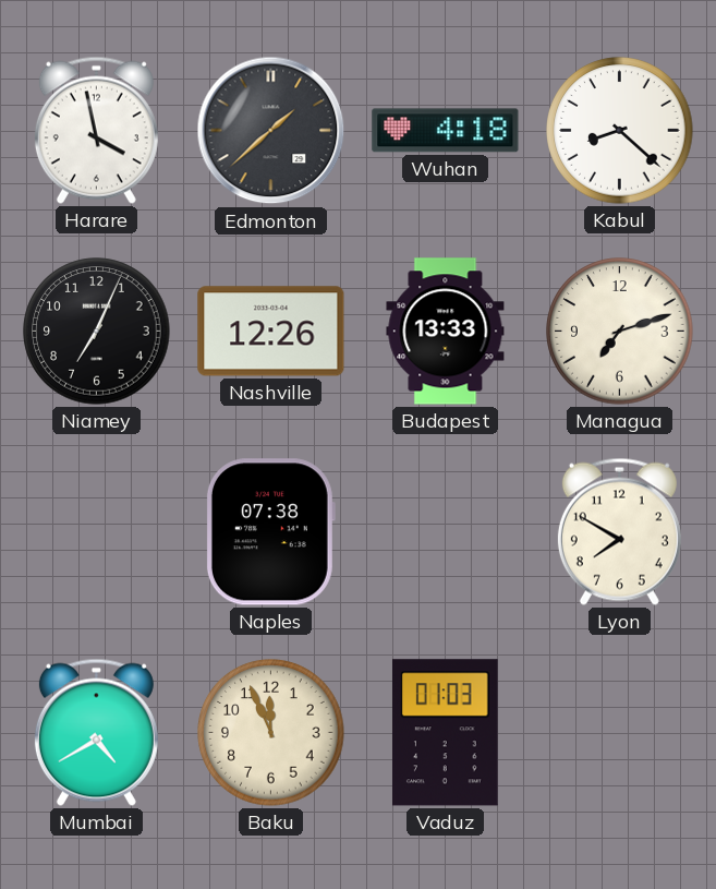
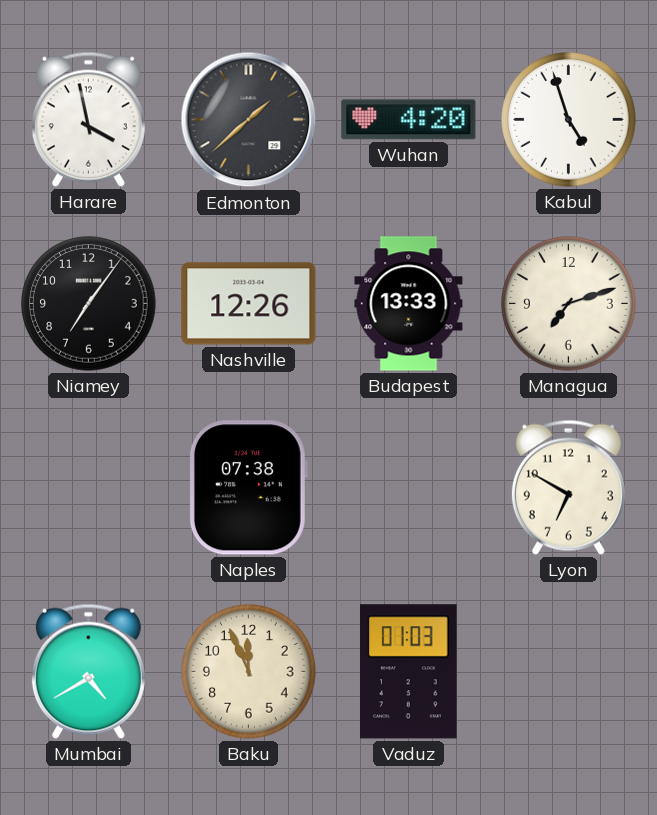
Wuhan: 4:18 -> 4:20
Kabul: 8:22 -> 4:57
Niamey: 7:04 -> 7:06
Lyon: 7:50 -> 6:50
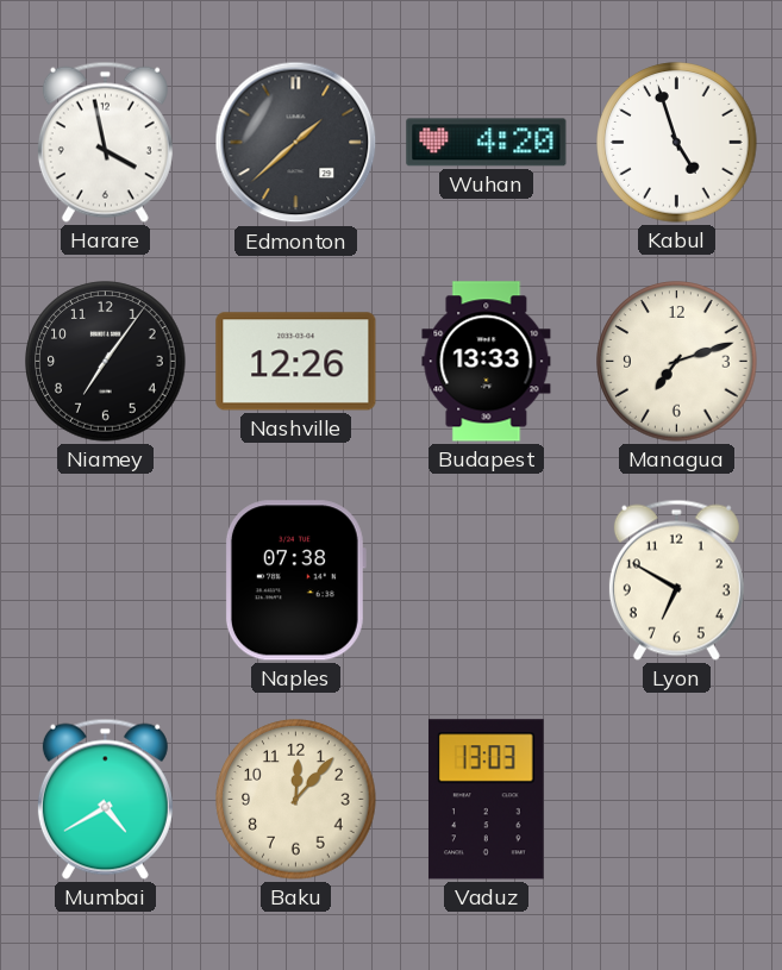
Baku: 11:56 -> 12:07
Vaduz: 01:03 -> 13:03
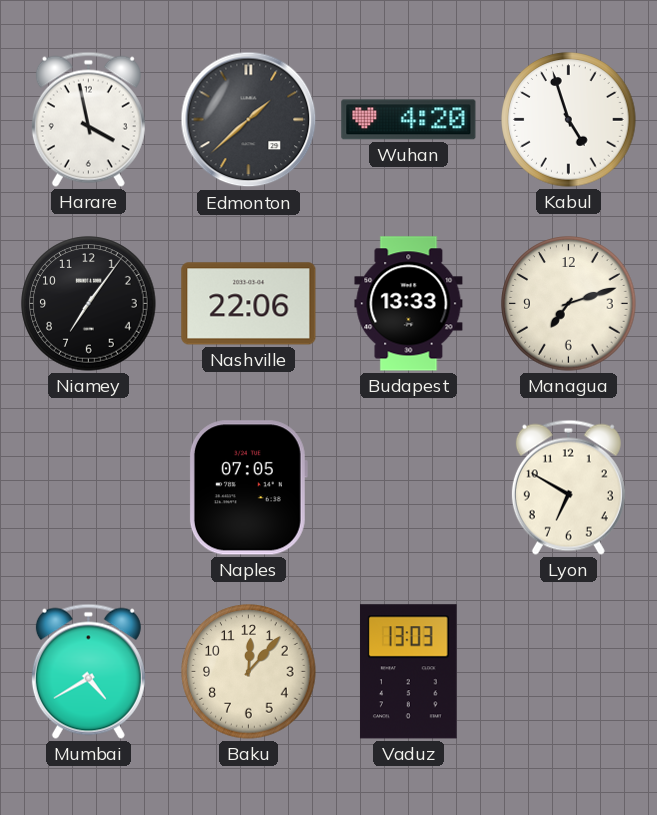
Nashville: 12:26 -> 22:06
Naples: 07:38 -> 07:05
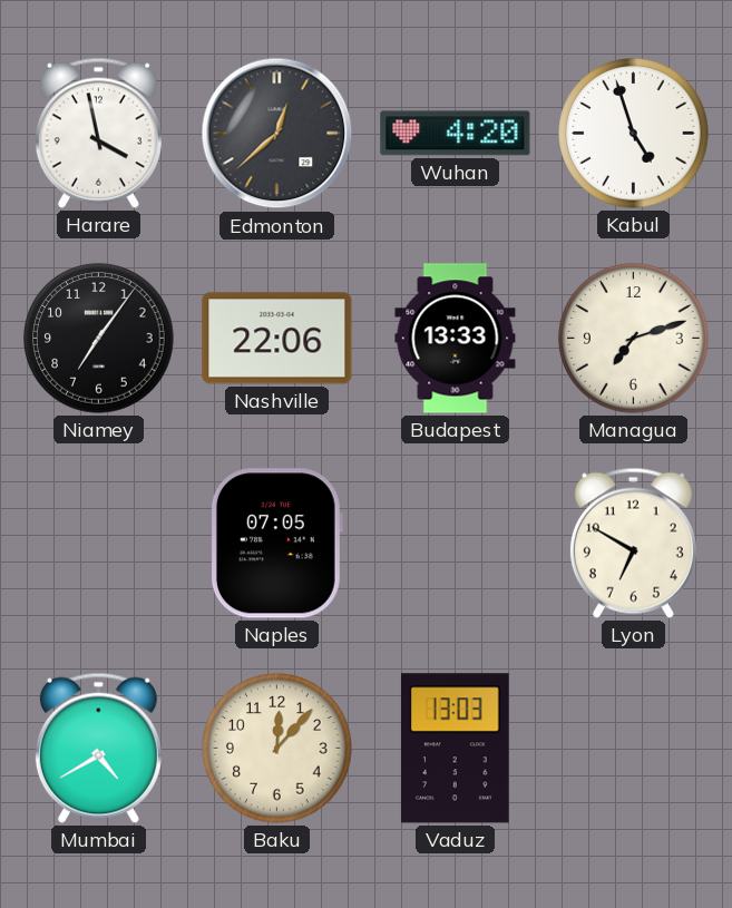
Edmonton: 1:38 -> 12:38
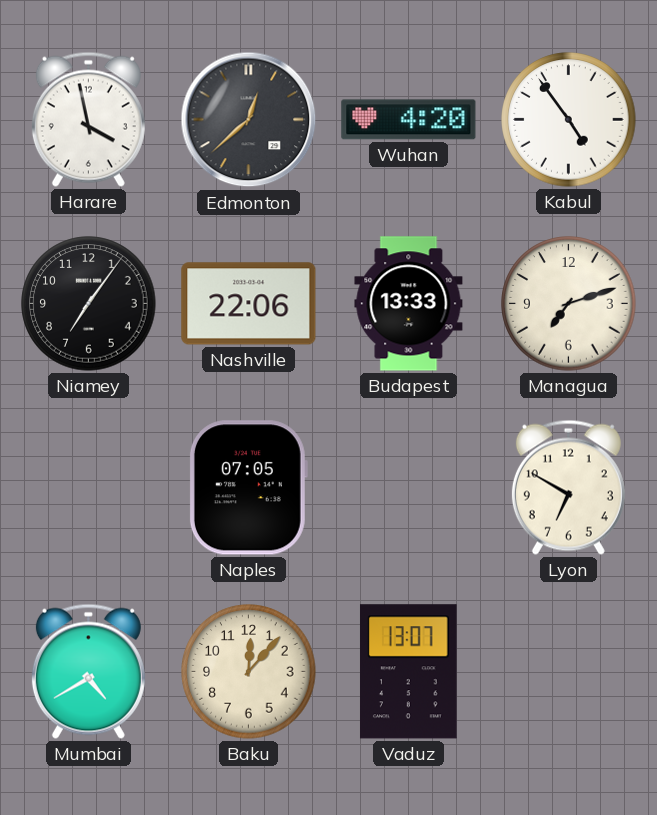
Kabul: 4:57 -> 4:54
Vaduz: 13:03 -> 13:07
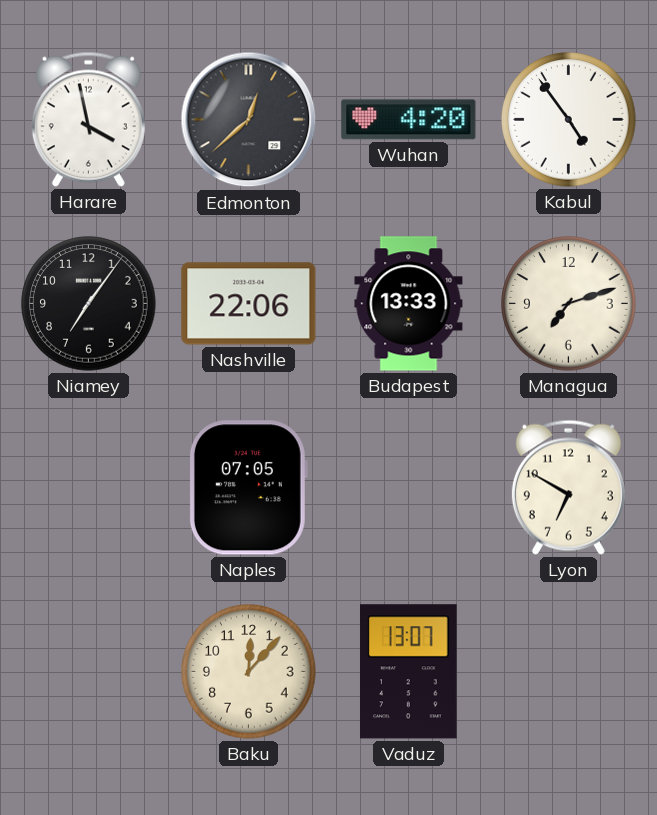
Mumbai: 4:40 -> none
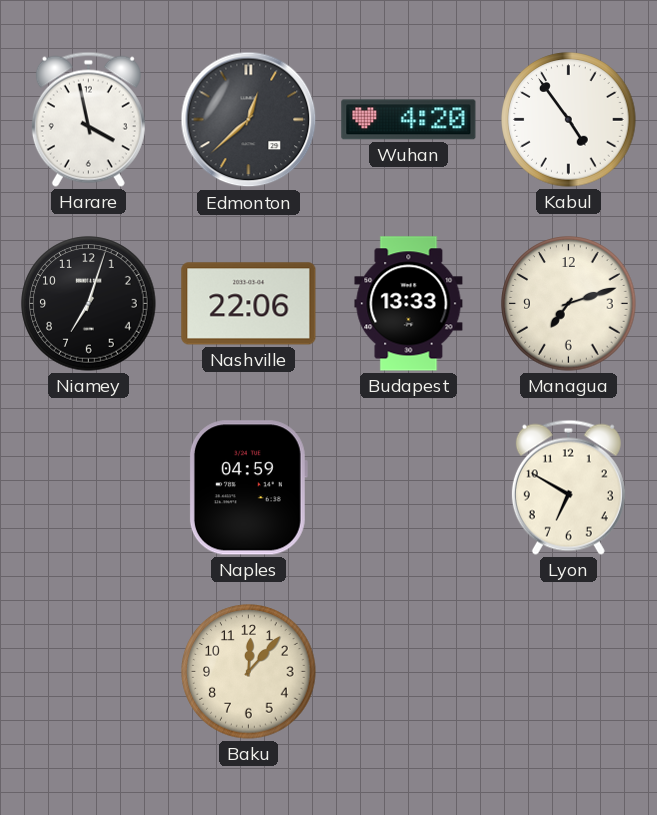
Niamey: 7:06 -> 7:03
Naples: 07:05 -> 04:59
Vaduz: 13:07 -> none
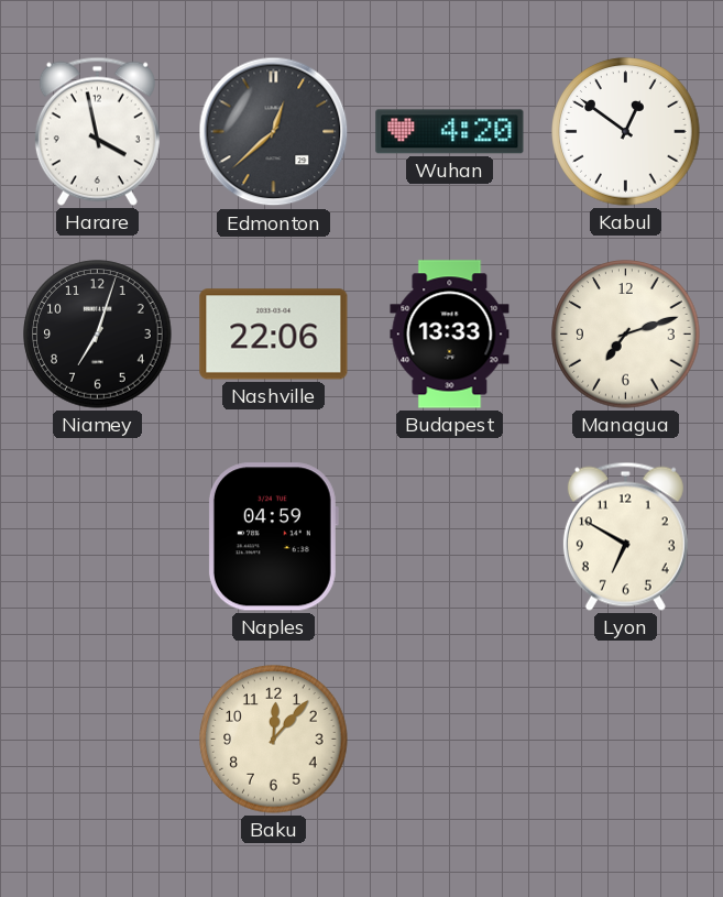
Kabul: 4:54 -> 12:51
